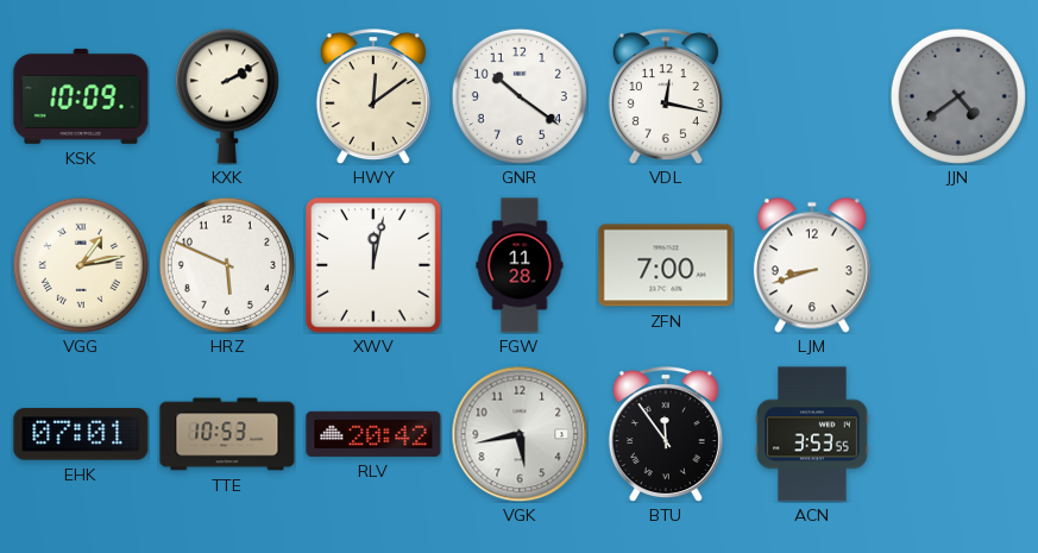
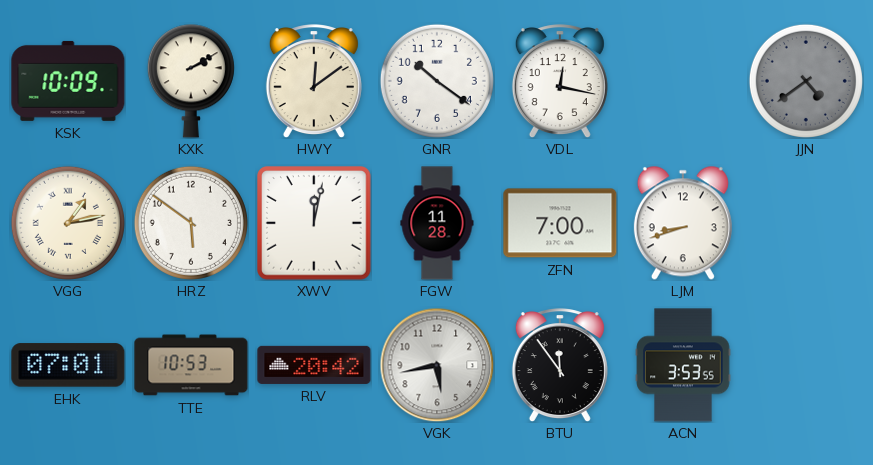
HRZ: 5:49 -> 5:51
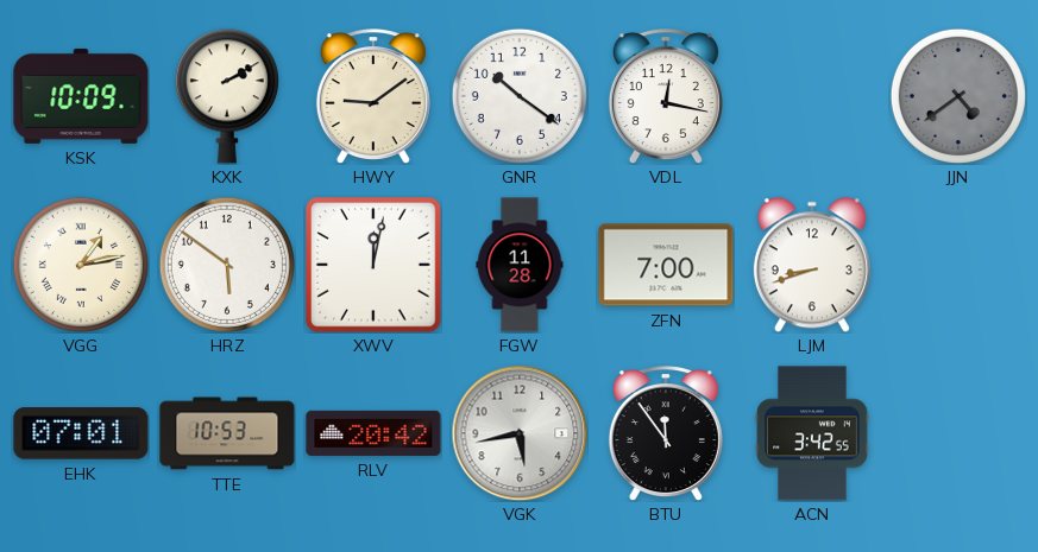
HWY: 12:09 -> 9:09
ACN: 3:53 -> 3:42
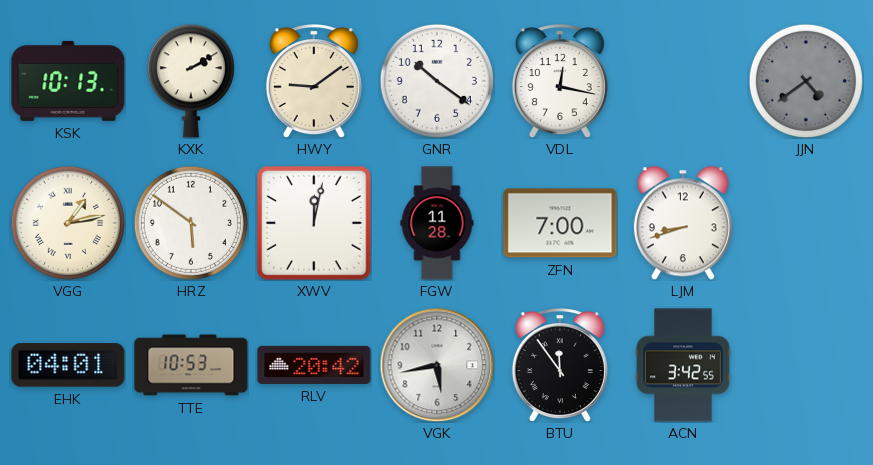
KSK: 10:09 -> 10:13
EHK: 07:01 -> 04:01
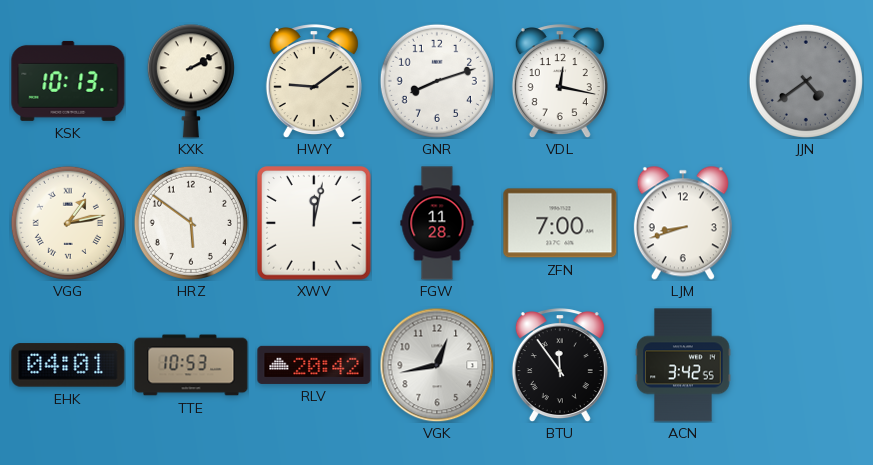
GNR: 10:21 -> 8:12
VGK: 5:43 -> 12:43
